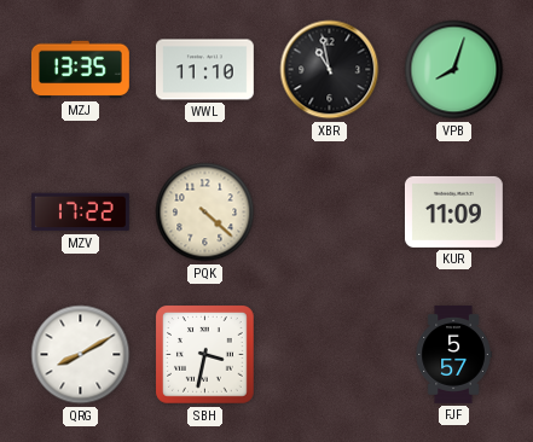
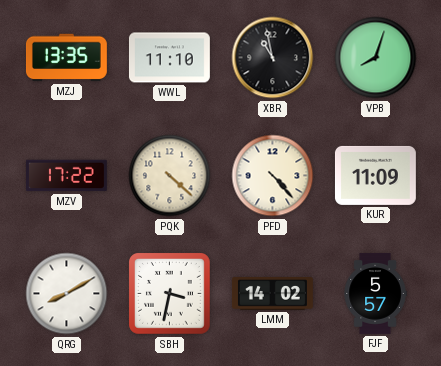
PFD: none -> 4:23
LMM: none -> 14:02
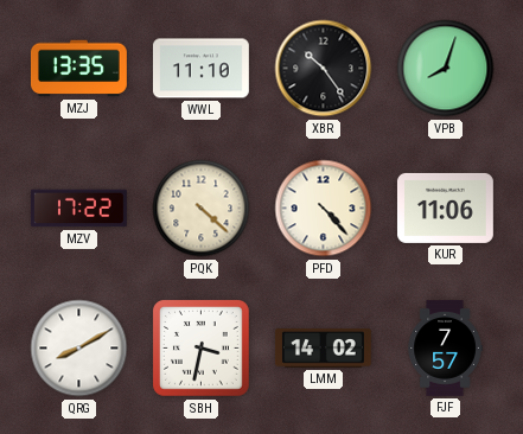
XBR: 10:58 -> 10:24
KUR: 11:09 -> 11:06
FJF: 5:57 -> 7:57
